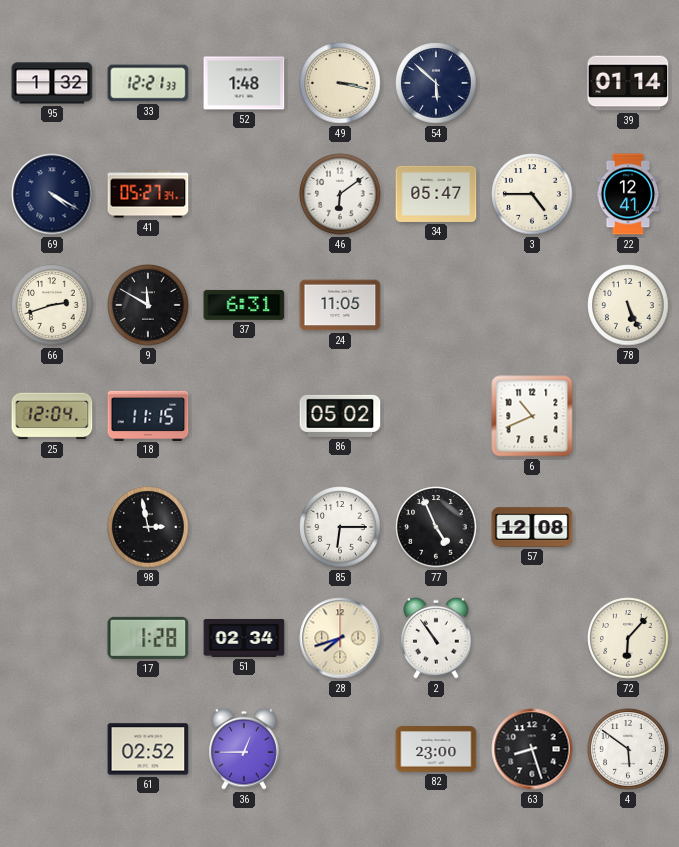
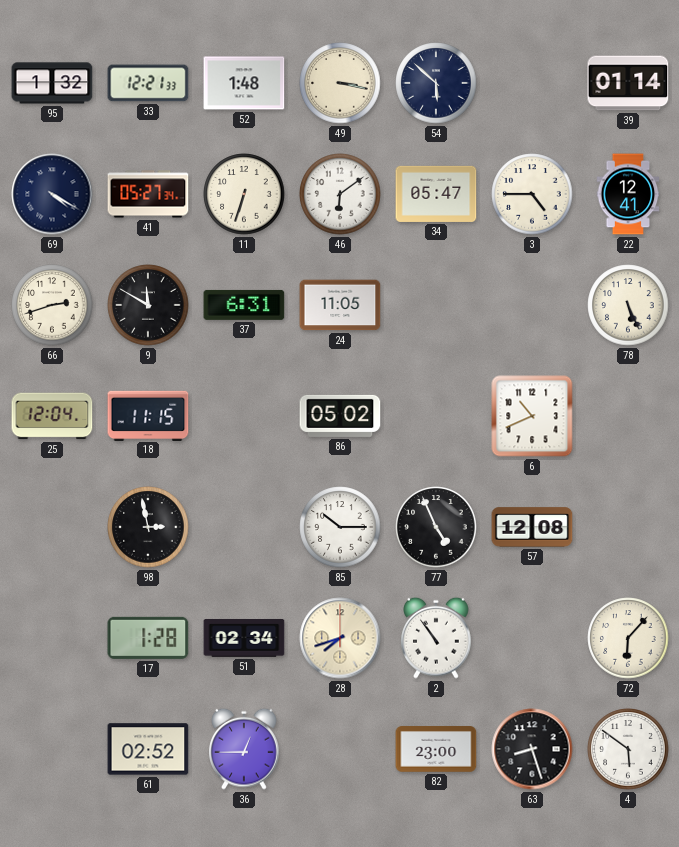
11: none -> 6:33
85: 6:15 -> 10:15
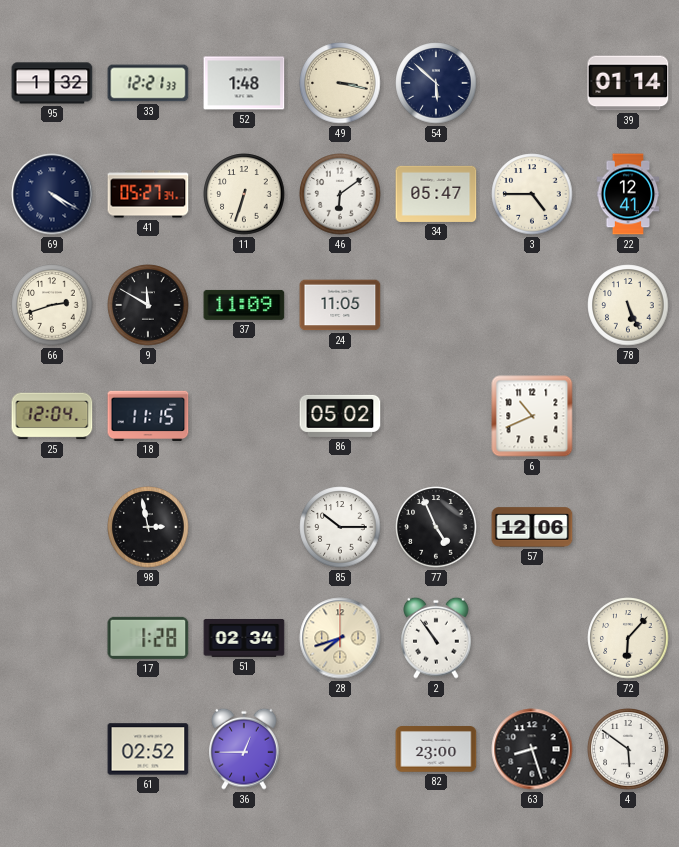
37: 6:31 -> 11:09
57: 12:08 -> 12:06
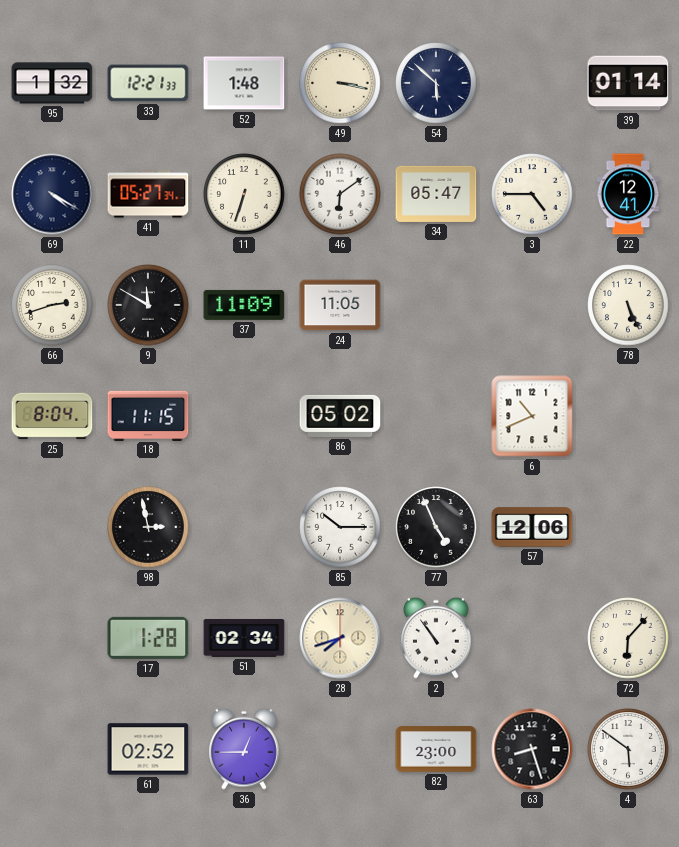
25: 12:04 -> 8:04
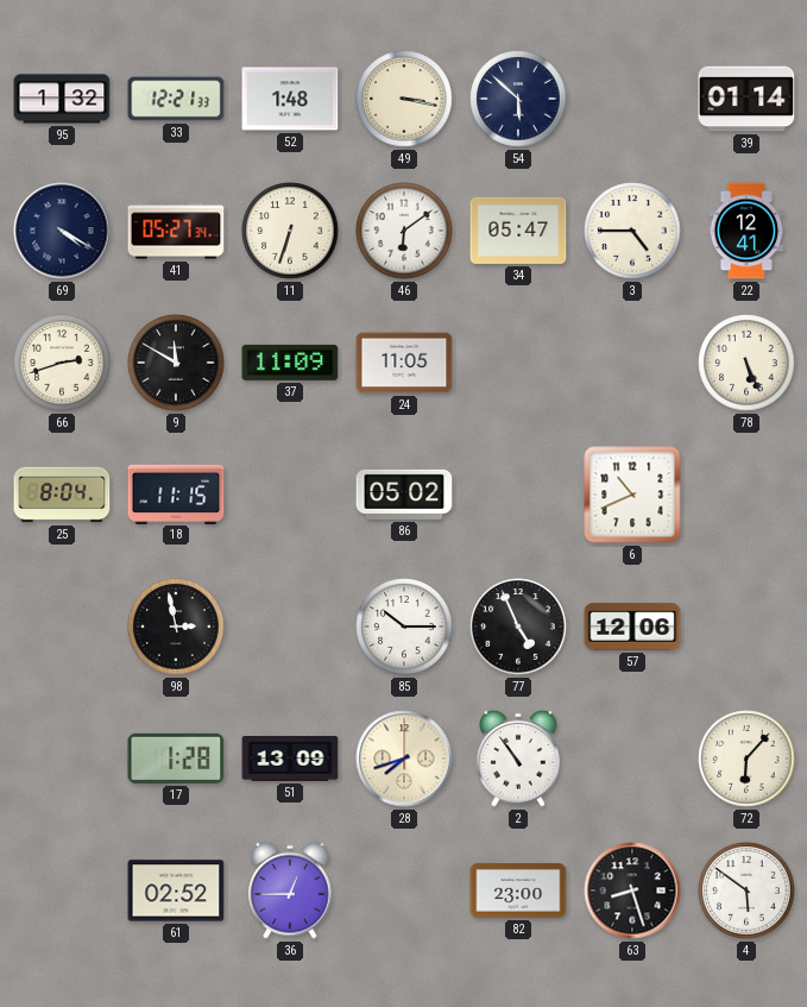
51: 02:34 -> 13:09
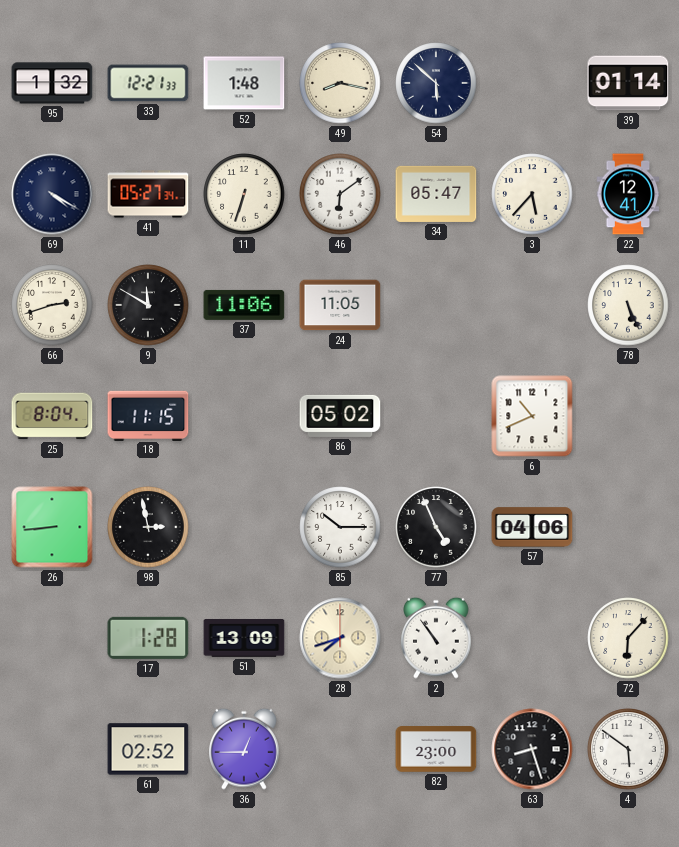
49: 3:17 -> 8:17
3: 4:45 -> 5:37
37: 11:09 -> 11:06
26: none -> 8:44
57: 12:06 -> 04:06
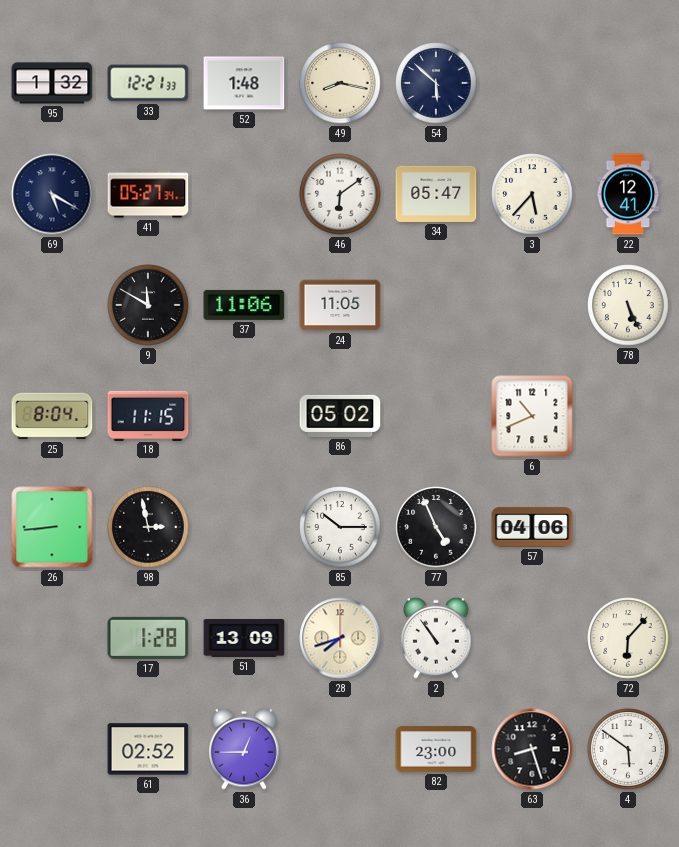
39: 01:14 -> none
69: 4:20 -> 5:20
11: 6:33 -> none
66: 2:42 -> none
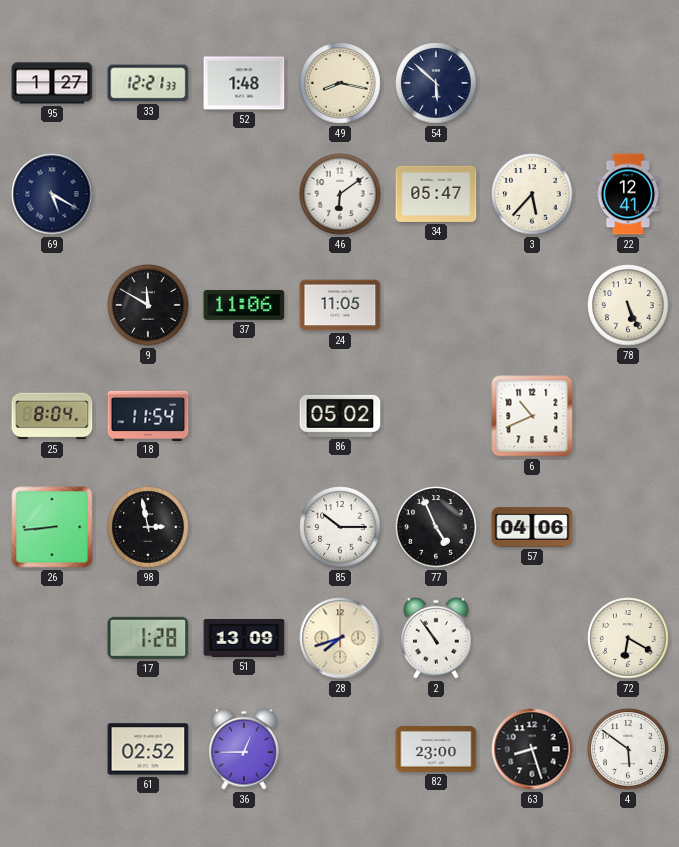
95: 1:32 -> 1:27
41: 05:27 -> none
18: 11:15 -> 11:54
72: 6:07 -> 6:20
